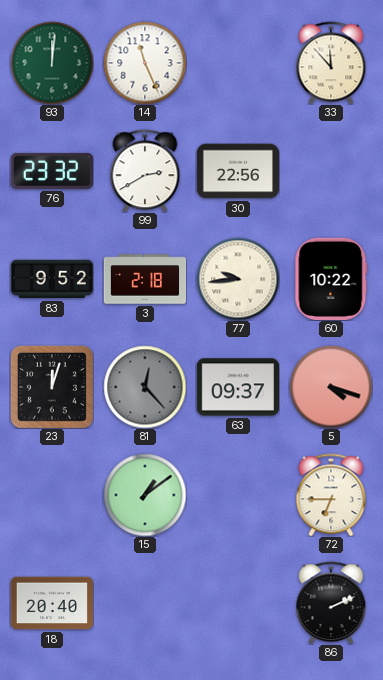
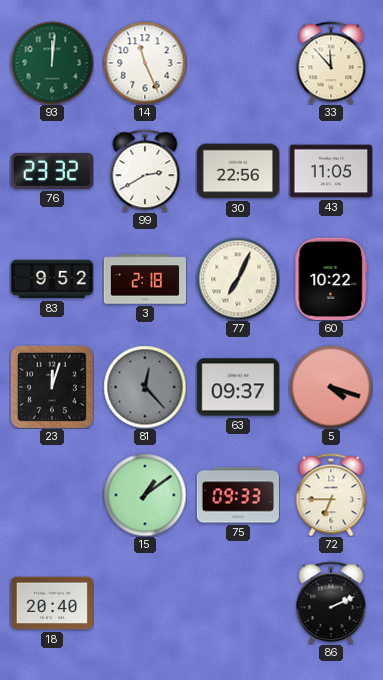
43: none -> 11:05
77: 9:44 -> 7:04
75: none -> 09:33
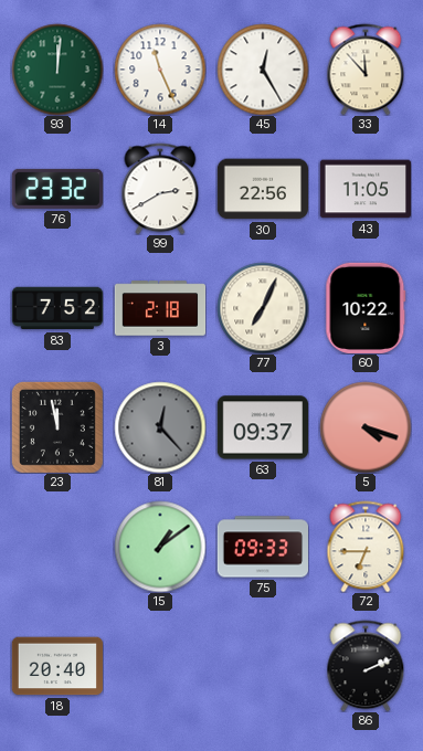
45: none -> 12:25
83: 9:52 -> 7:52
23: 12:03 -> 11:58
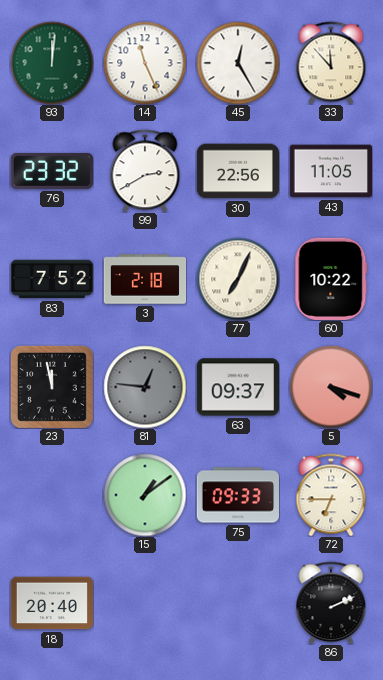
81: 12:23 -> 12:46
